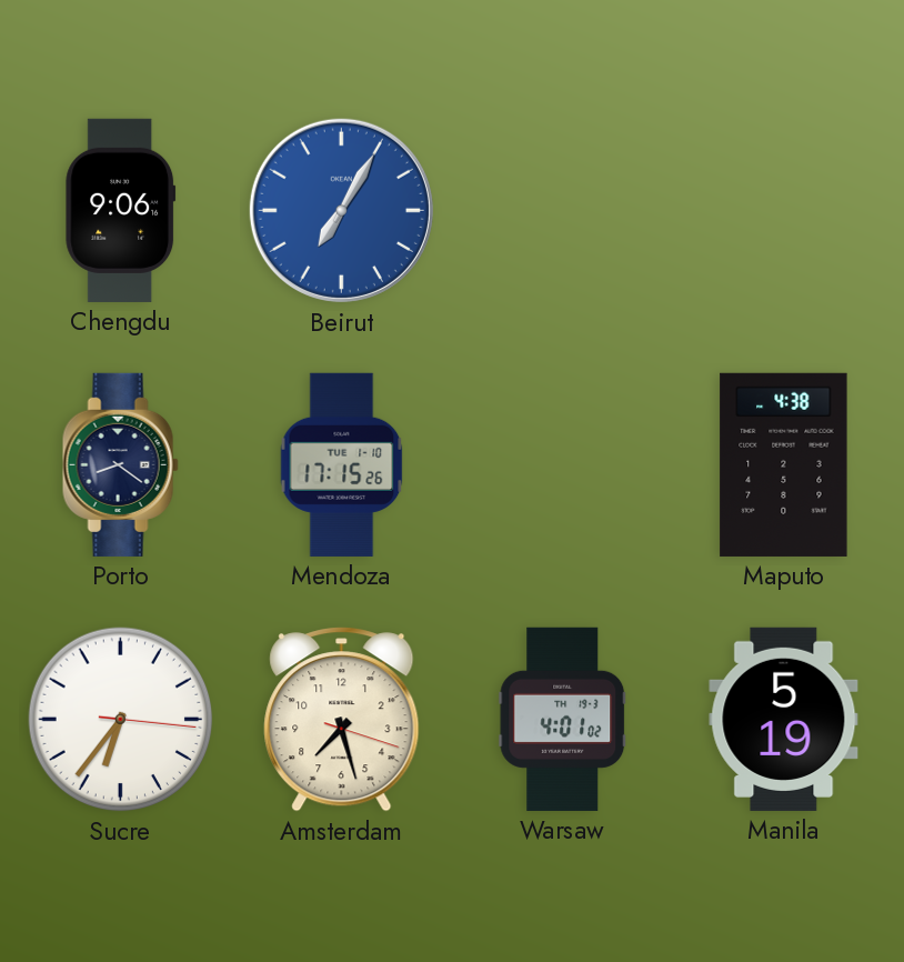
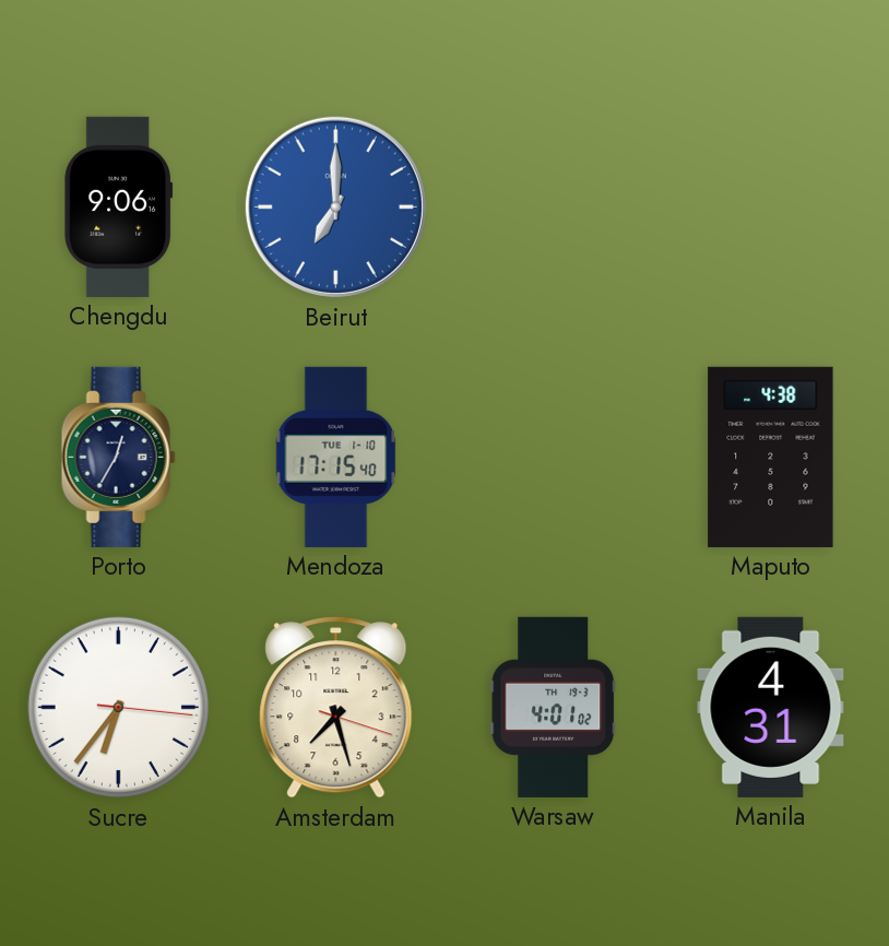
Beirut: 7:05 -> 7:00
Porto: 8:21 -> 12:35
Mendoza: 17:15:26 -> 17:15:40
Manila: 5:19 -> 4:31
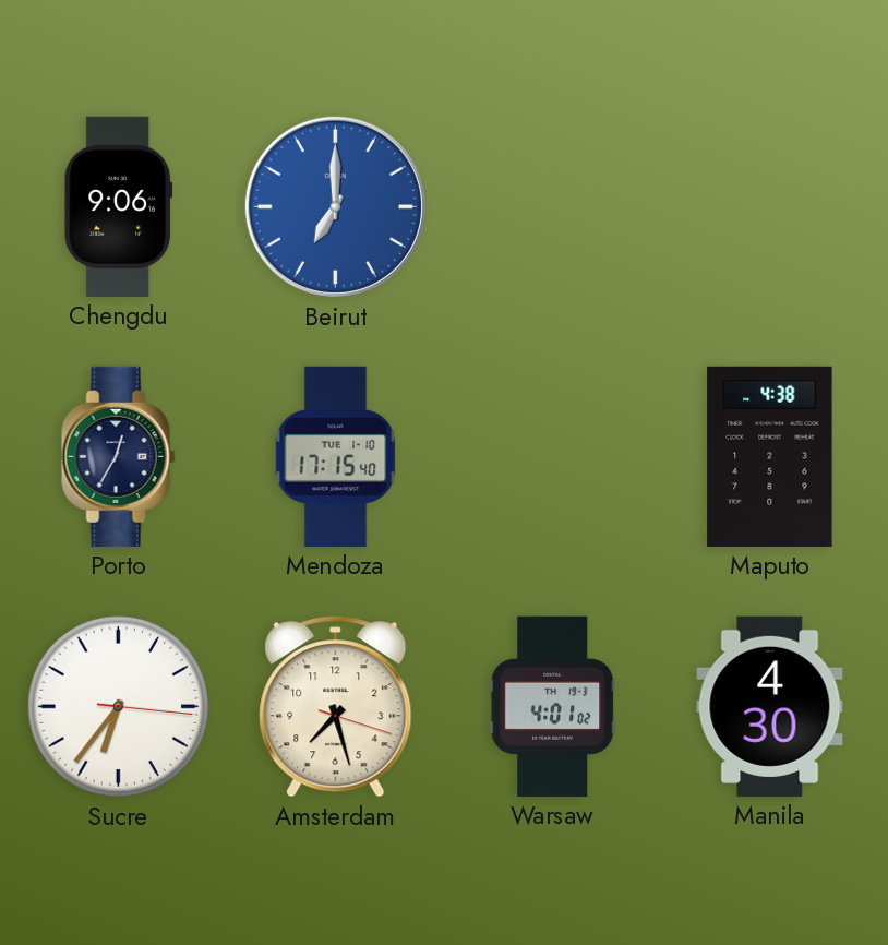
Manila: 4:31 -> 4:30
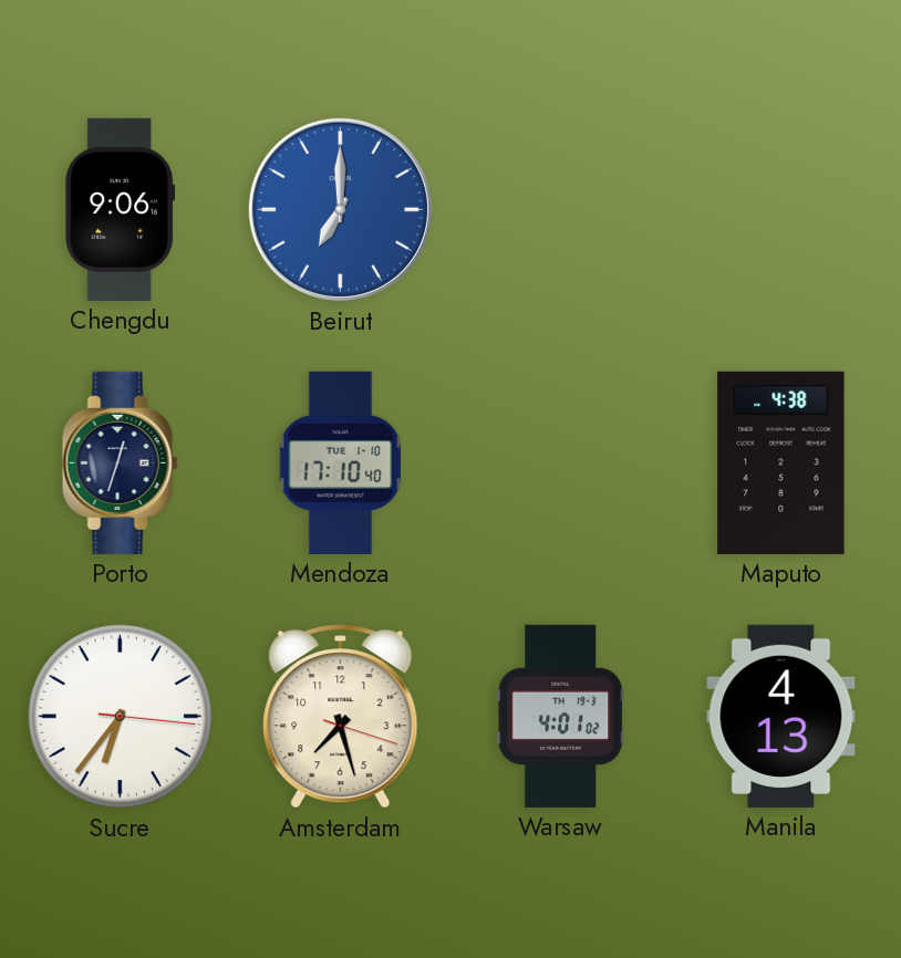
Porto: 12:35 -> 12:33
Mendoza: 17:15 -> 17:10
Manila: 4:30 -> 4:13
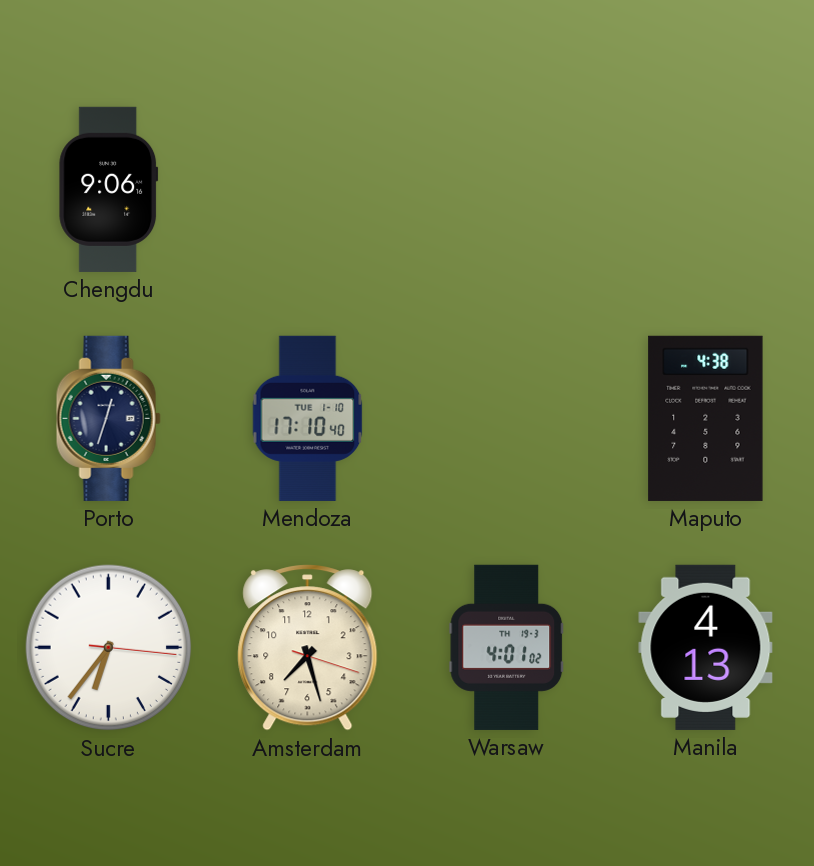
Beirut: 7:00 -> none
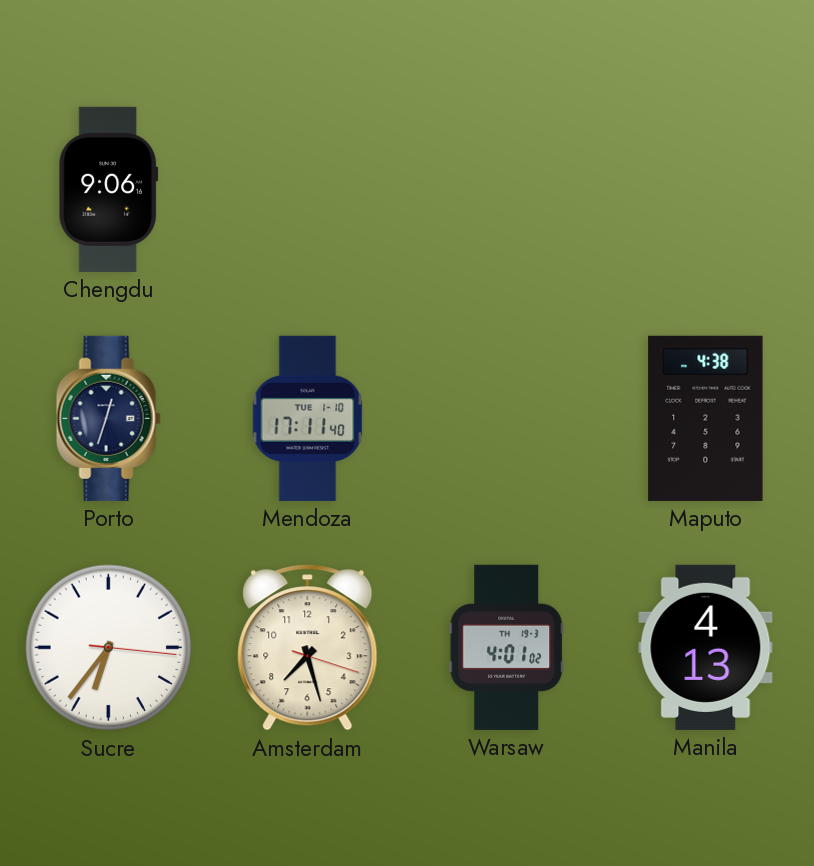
Mendoza: 17:10 -> 17:11
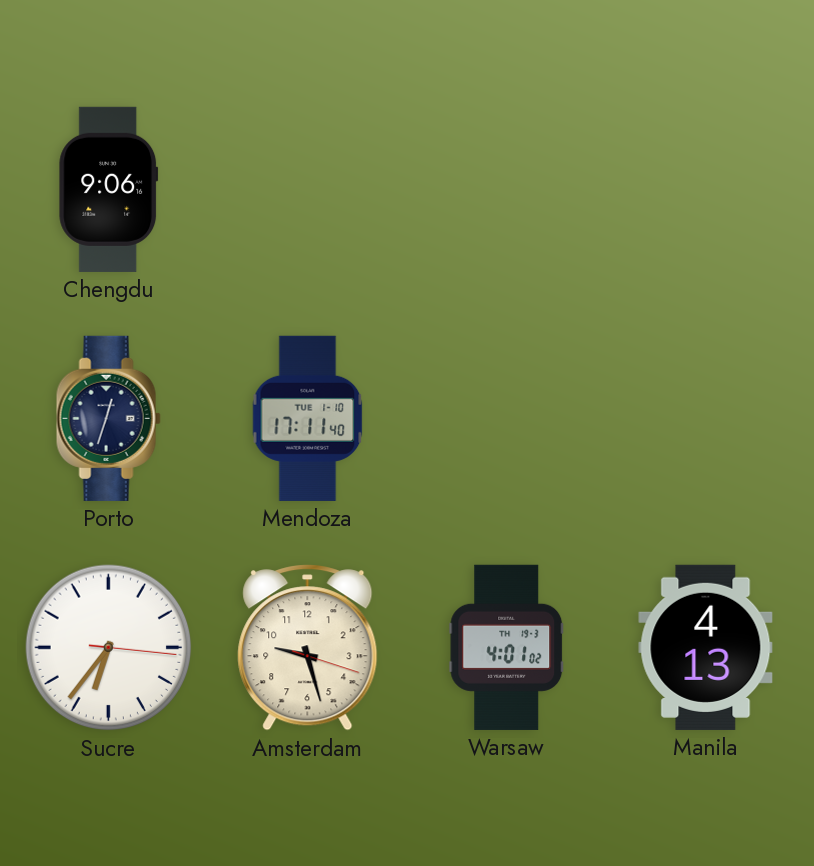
Maputo: 4:38 -> none
Amsterdam: 7:27 -> 9:27
